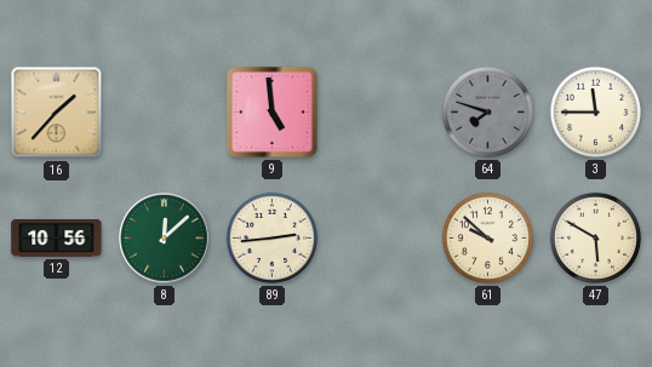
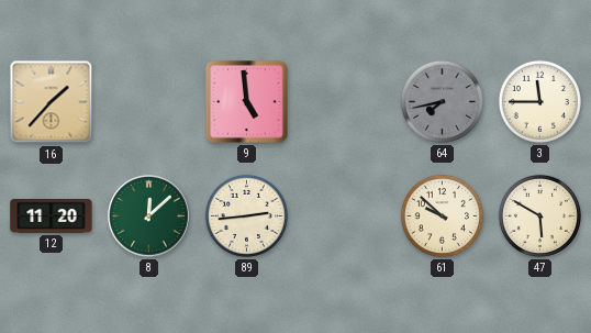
64: 7:48 -> 7:43
12: 10:56 -> 11:20
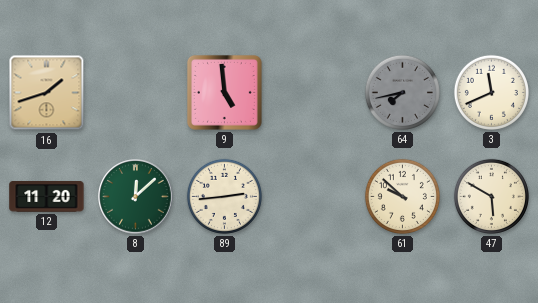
16: 1:37 -> 1:42
3: 11:45 -> 11:41
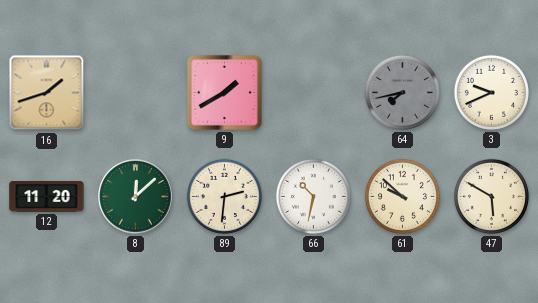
9: 4:59 -> 1:40
3: 11:41 -> 9:41
89: 2:44 -> 2:31
66: none -> 10:32
